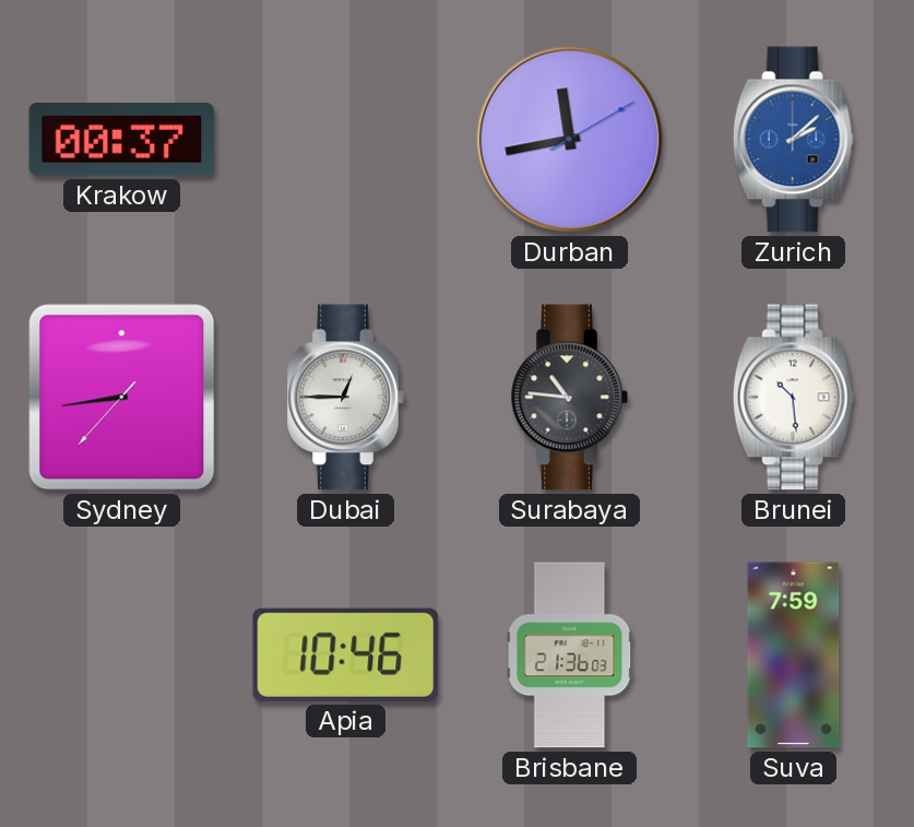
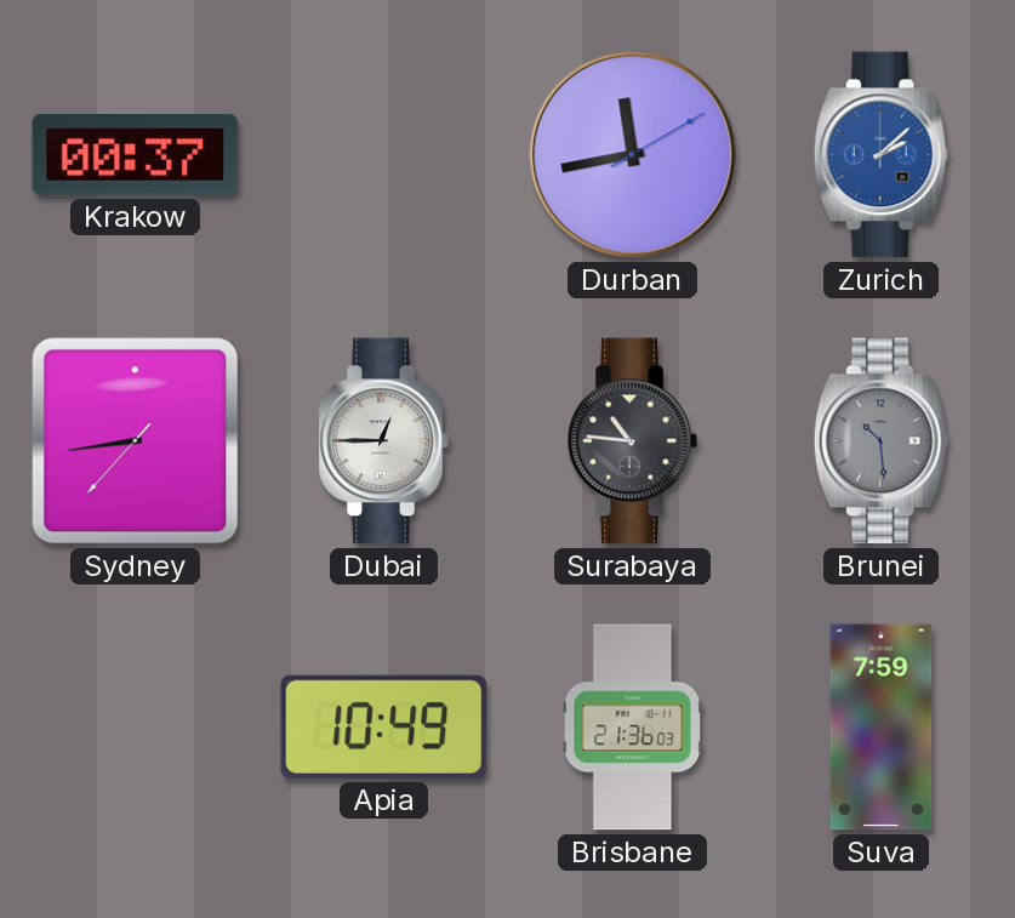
Brunei dial: white -> grey
Apia: 10:46 -> 10:49
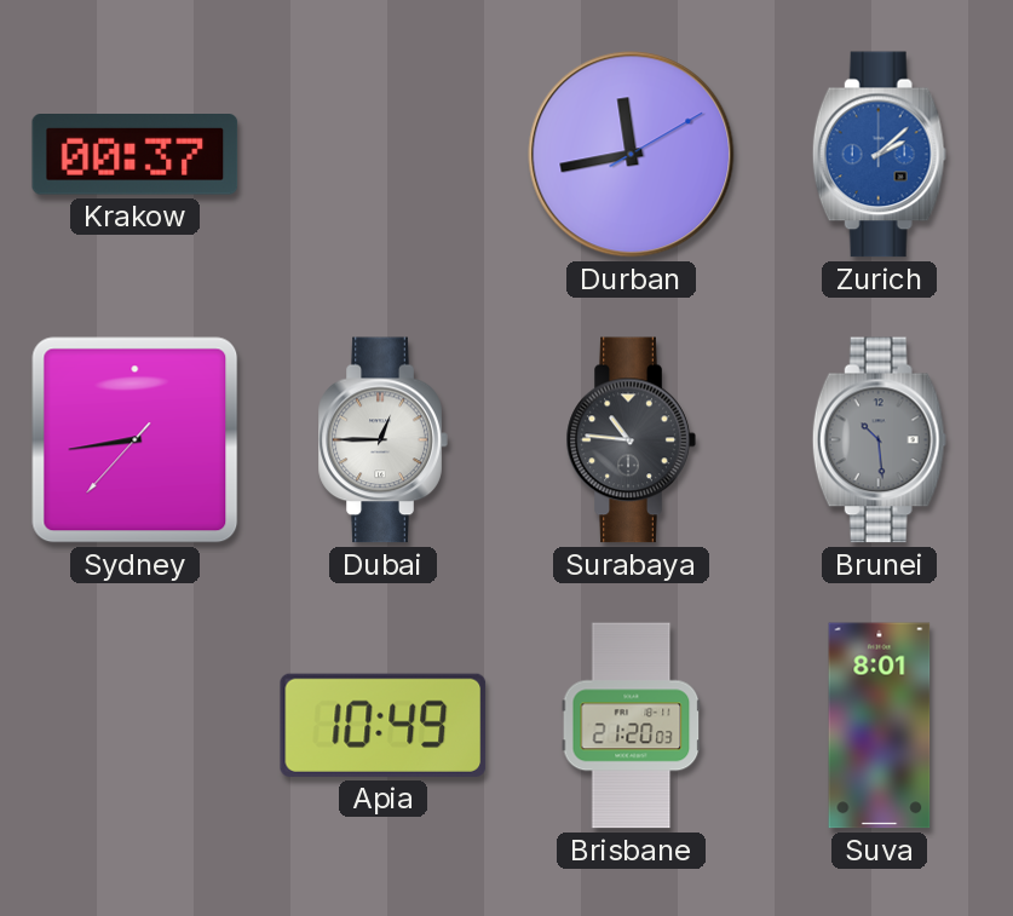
Brisbane: 21:36 -> 21:20
Suva: 7:59 -> 8:01
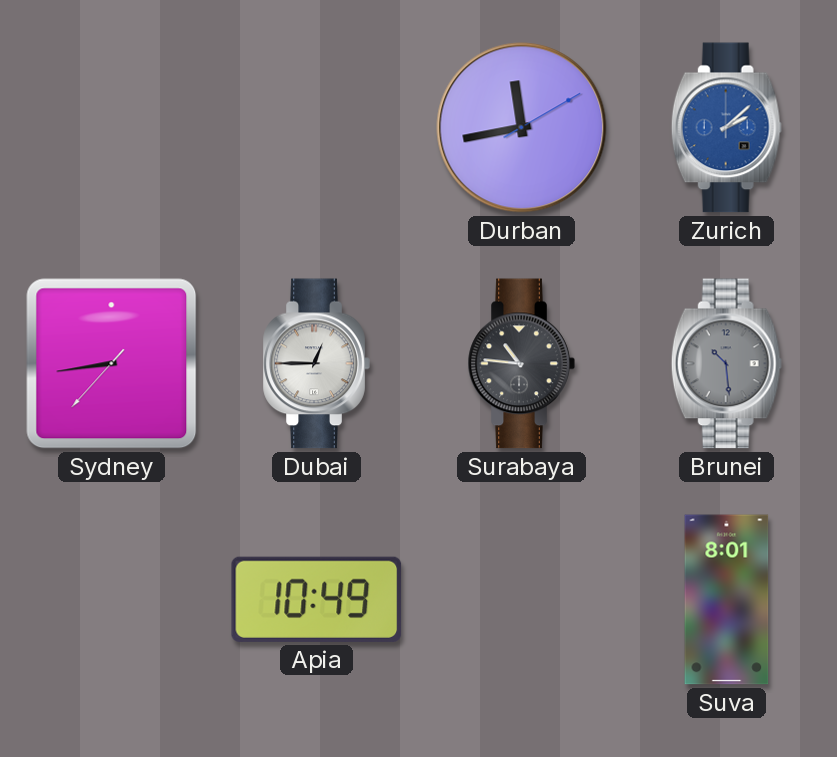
Krakow: 00:37 -> none
Brisbane: 21:20 -> none
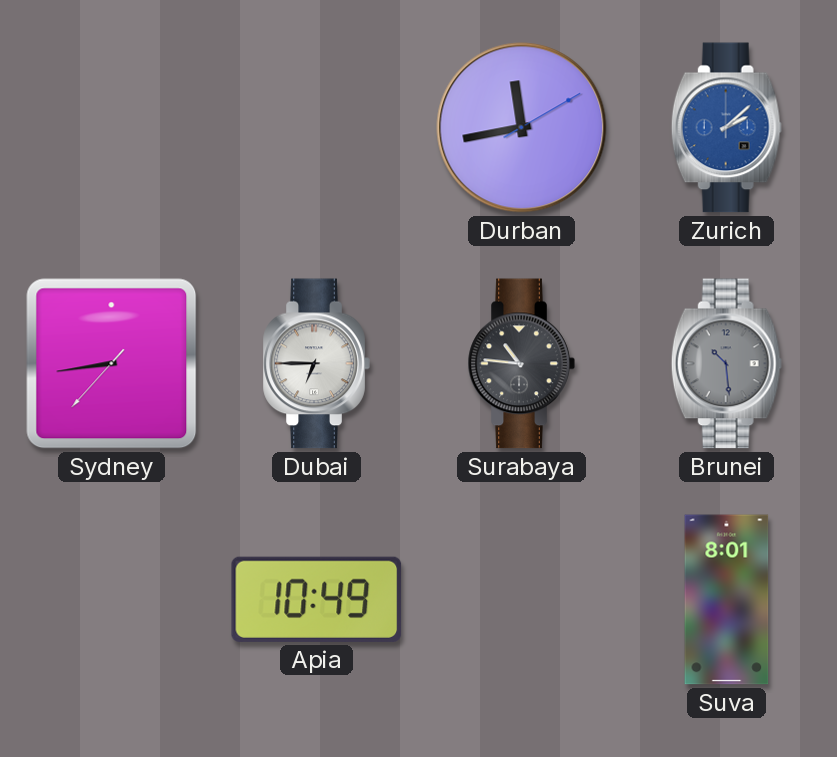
Dubai: 12:45 -> 6:45
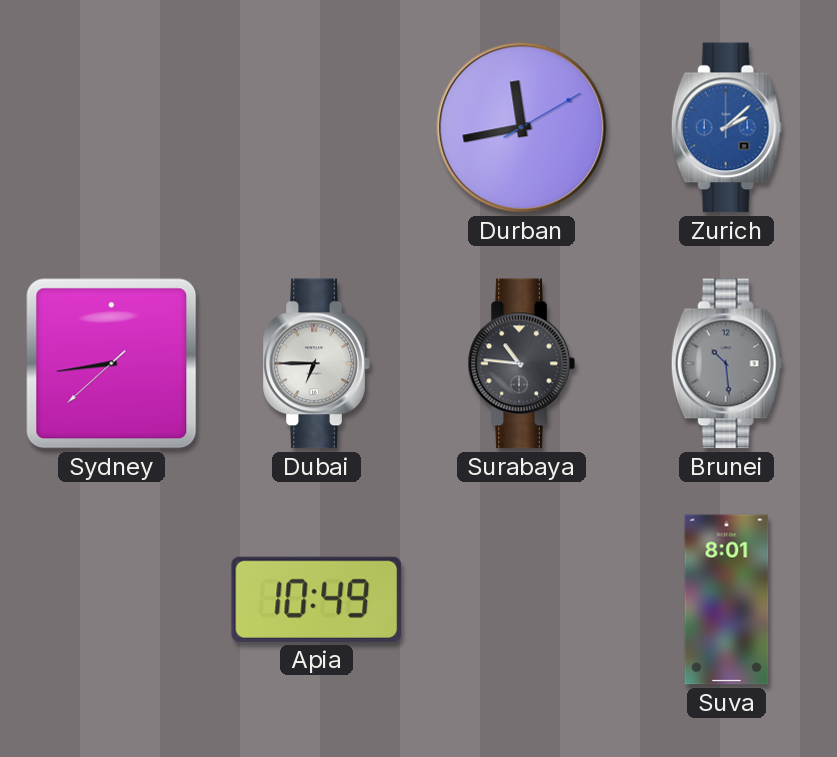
Sydney: 8:43:37 -> 8:43:38
